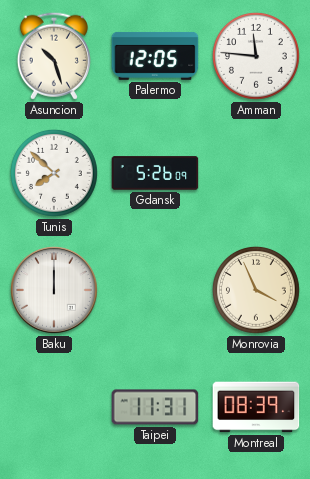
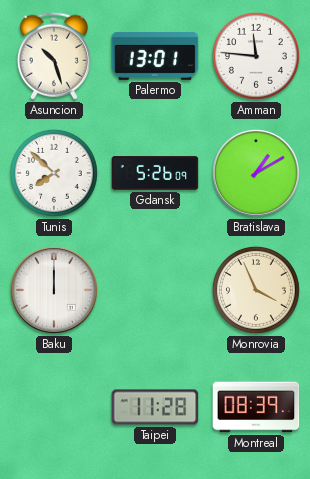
Palermo: 12:05 -> 13:01
Bratislava: none -> 1:10
Taipei: 11:31 -> 11:28
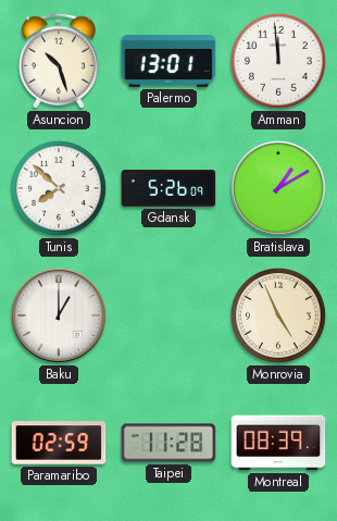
Amman: 11:46 -> 11:59
Baku: 12:00 -> 1:00
Monrovia: 3:56 -> 4:56
Paramaribo: none -> 02:59
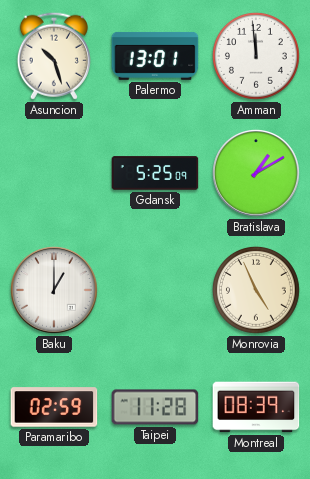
Tunis: 7:52 -> none
Gdansk: 5:26 -> 5:25
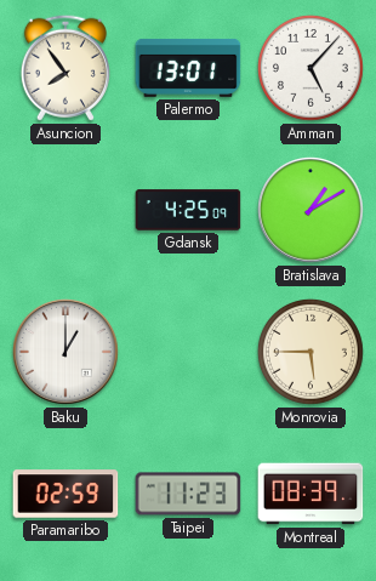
Asuncion: 10:27 -> 7:54
Amman: 11:59 -> 5:07
Gdansk: 5:25 -> 4:25
Monrovia: 4:56 -> 5:45
Taipei: 11:28 -> 11:23
